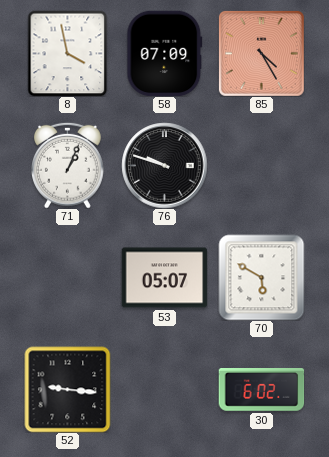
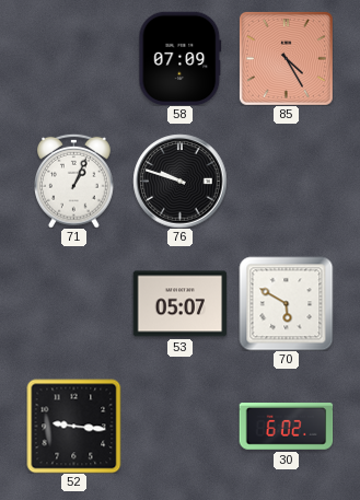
8: 3:58 -> none
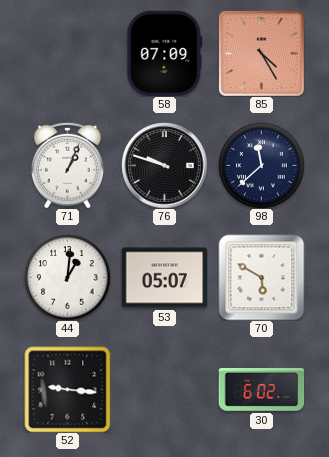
98: none -> 11:38
44: none -> 1:01
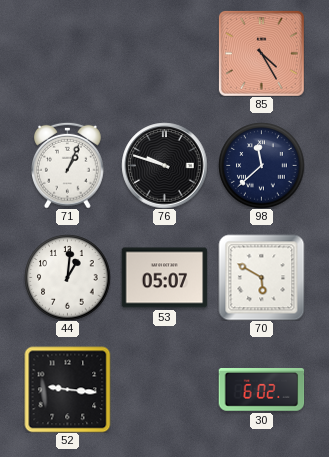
58: 07:09 -> none
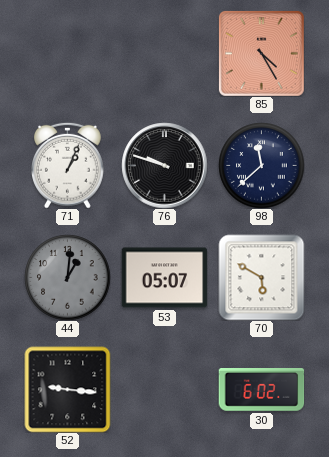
44 dial: white -> grey
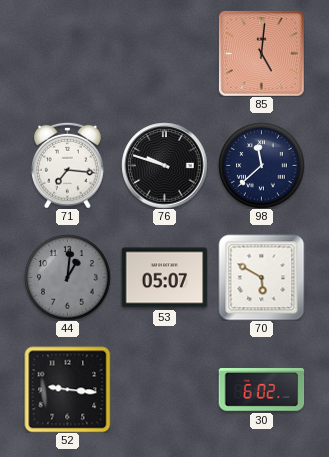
85: 4:25 -> 5:01
71: 1:04 -> 7:16
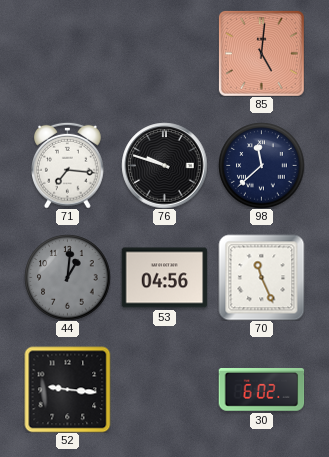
53: 05:07 -> 04:56
70: 5:50 -> 11:26
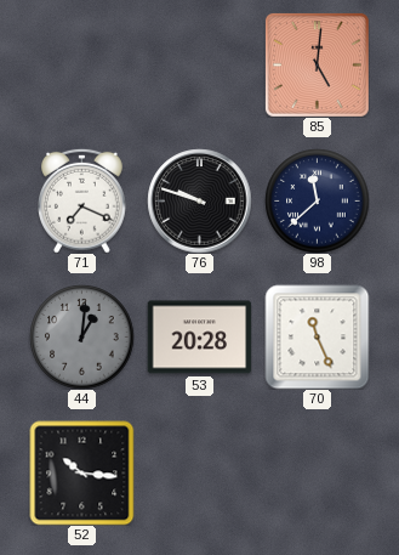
71: 7:16 -> 7:19
53: 04:56 -> 20:28
52: 9:16 -> 10:16
30: 6:02 -> none
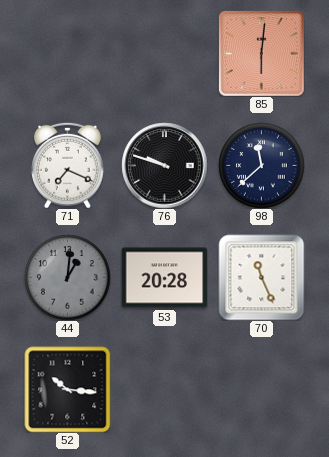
85: 5:01 -> 6:01
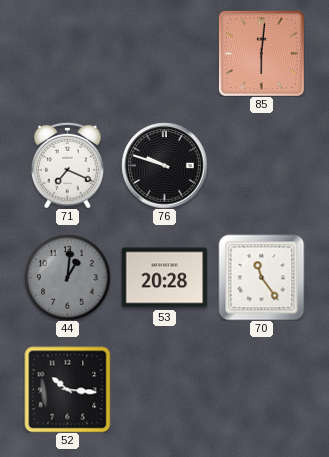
98: 11:38 -> none
70: 11:26 -> 11:24
